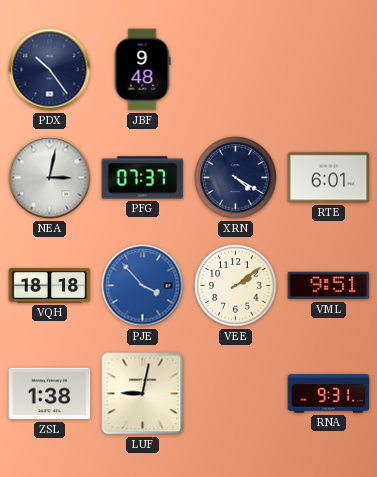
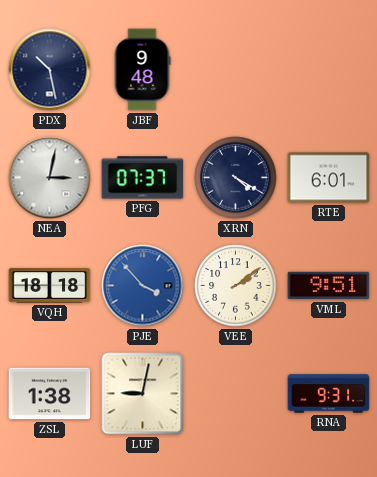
PDX: 10:24 -> 10:28
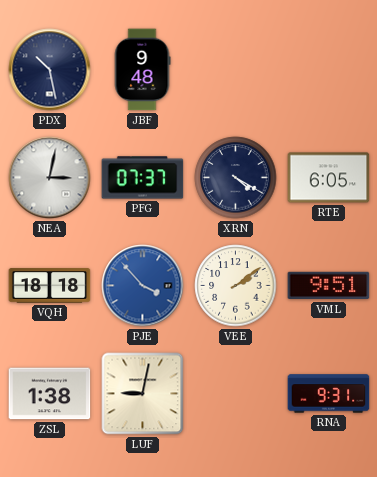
RTE: 6:01 -> 6:05
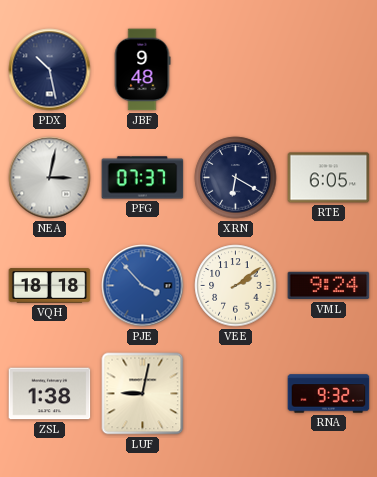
XRN: 4:20 -> 6:20
VML: 9:51 -> 9:24
RNA: 9:31 -> 9:32
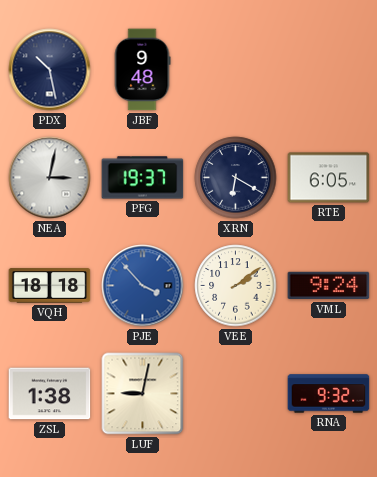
PFG: 07:37 -> 19:37
